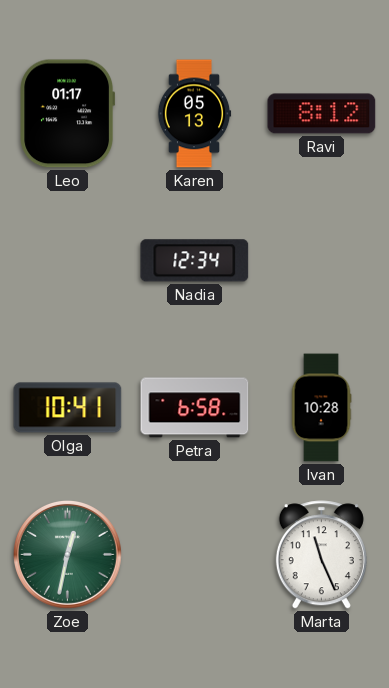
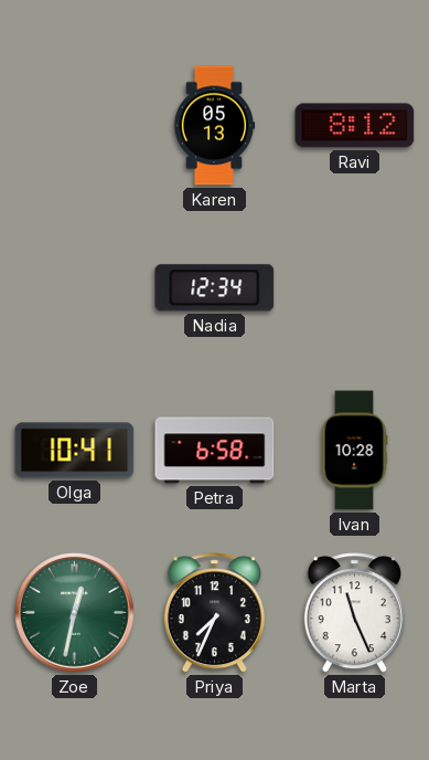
Leo: 01:17 -> none
Priya: none -> 7:34
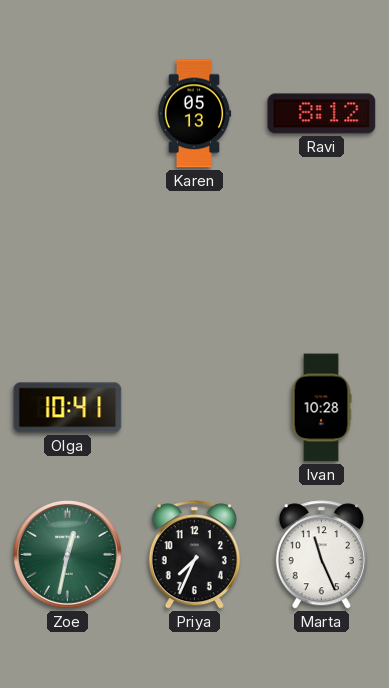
Nadia: 12:34 -> none
Petra: 6:58 -> none
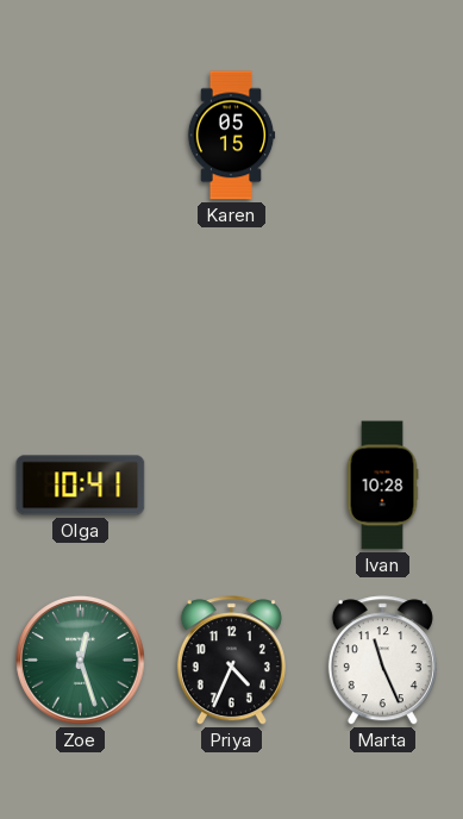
Karen: 05:13 -> 05:15
Ravi: 8:12 -> none
Zoe: 12:32 -> 12:27
Priya: 7:34 -> 4:34
